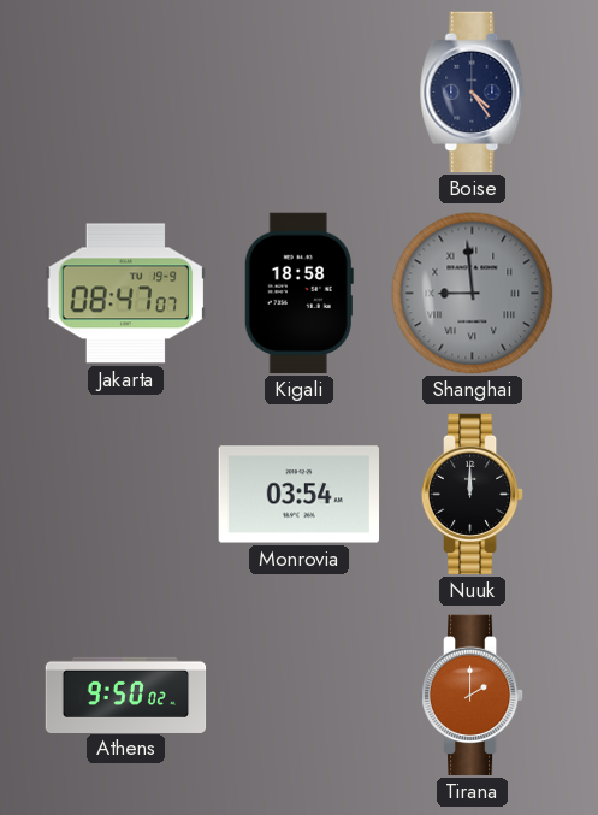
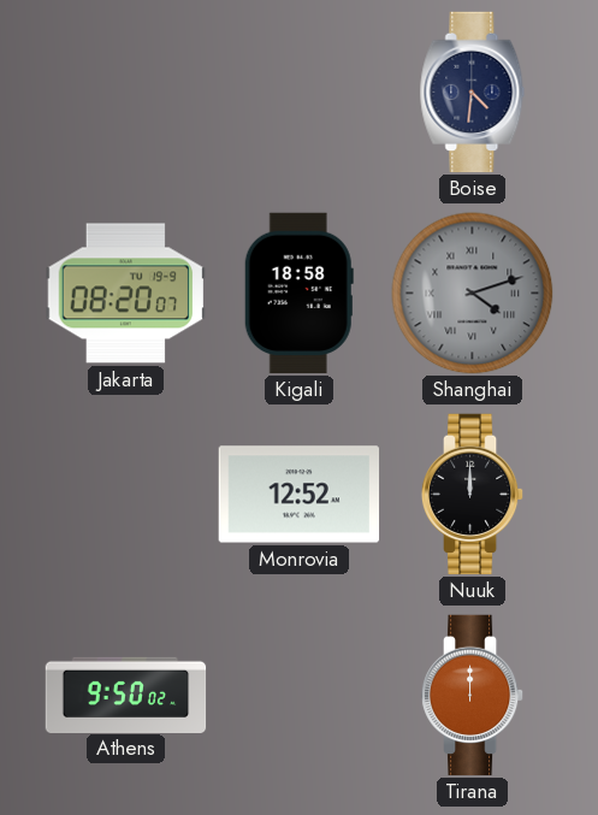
Boise: 4:24 -> 4:31
Jakarta: 08:47 -> 08:20
Shanghai: 8:59 -> 4:12
Monrovia: 03:54 -> 12:52
Tirana: 2:00 -> 12:00
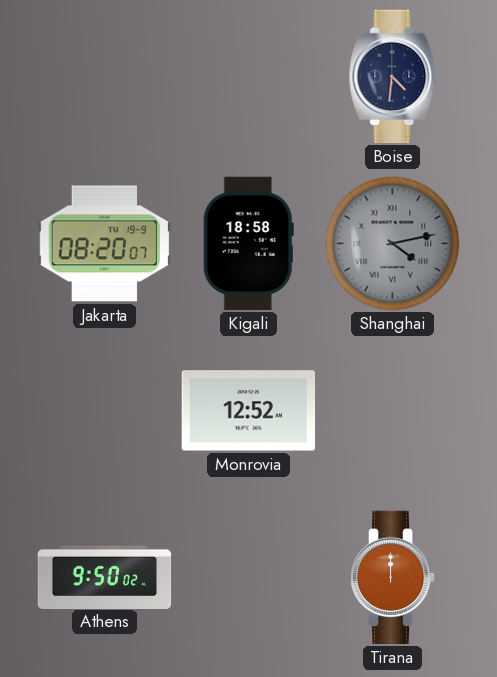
Shanghai: 4:12 -> 4:13
Nuuk: 12:00 -> none
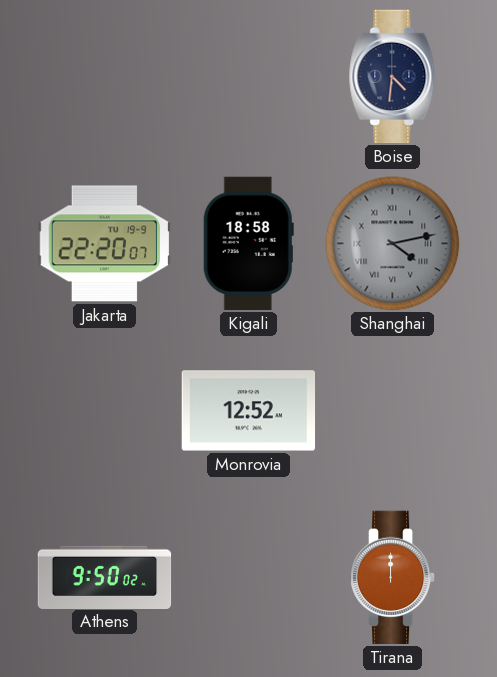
Jakarta: 08:20 -> 22:20
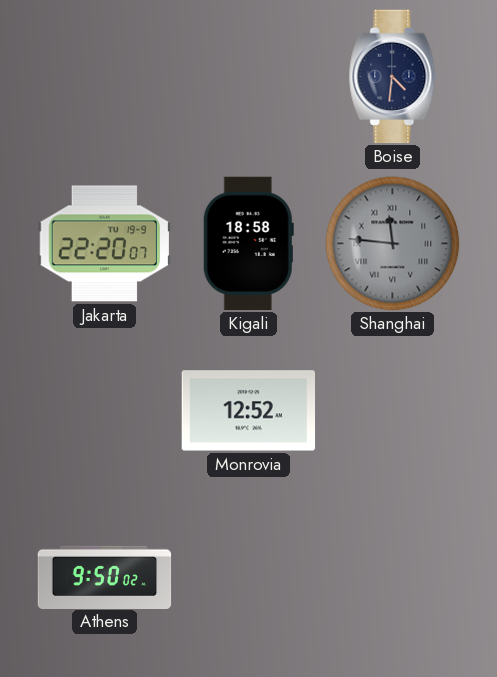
Shanghai: 4:13 -> 11:46
Tirana: 12:00 -> none
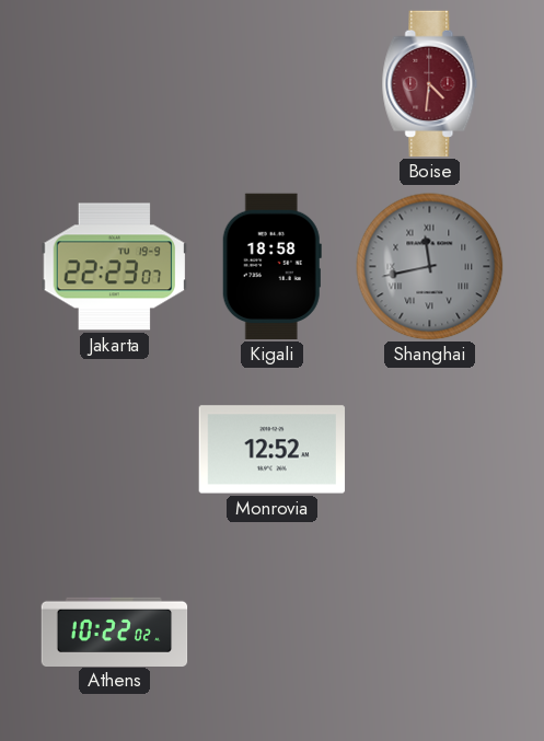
Boise dial: navy -> burgundy
Jakarta: 22:20 -> 22:23
Shanghai: 11:46 -> 11:43
Athens: 9:50 -> 10:22
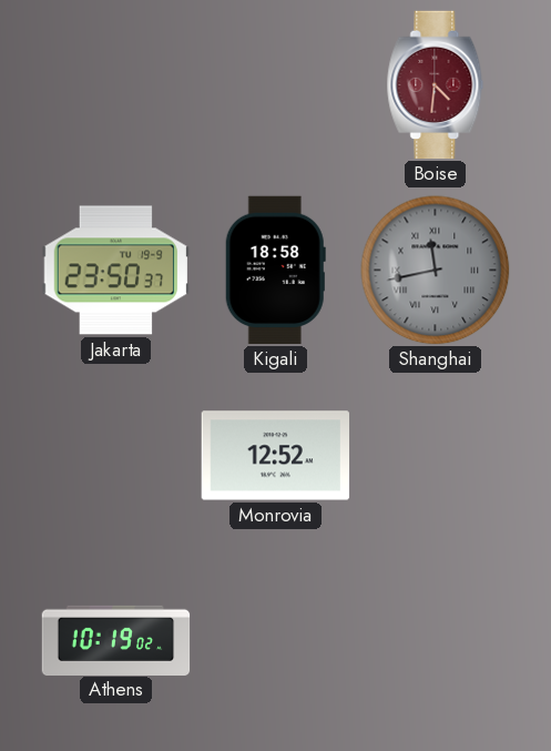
Jakarta: 22:23 -> 23:50
Athens: 10:22 -> 10:19
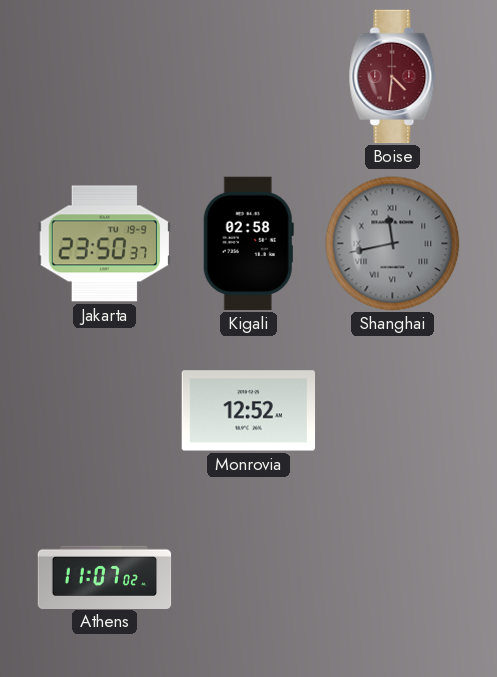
Kigali: 18:58 -> 02:58
Athens: 10:19 -> 11:07
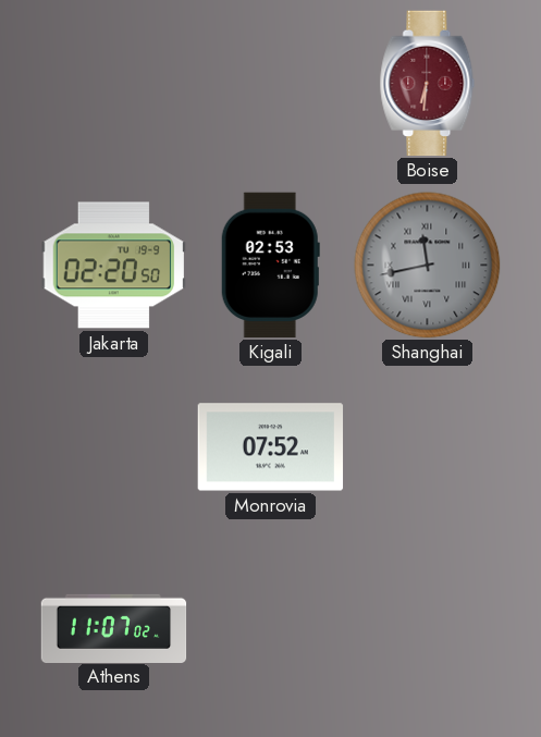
Boise: 4:31 -> 6:31
Jakarta: 23:50 -> 02:20
Kigali: 02:58 -> 02:53
Monrovia: 12:52 -> 07:52
